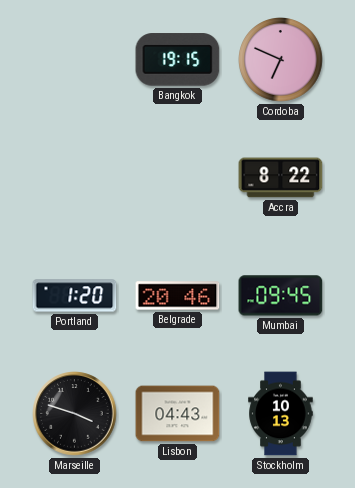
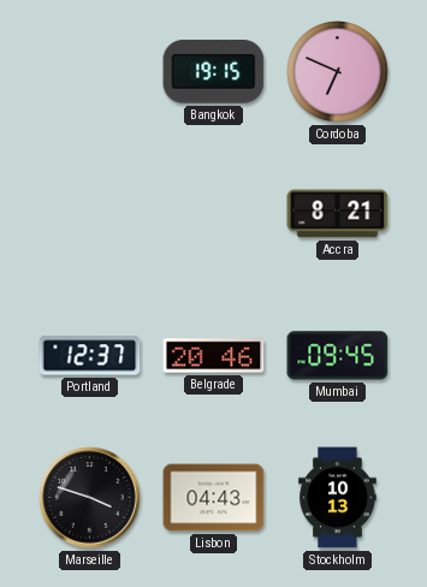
Accra: 8:22 -> 8:21
Portland: 1:20 -> 12:37
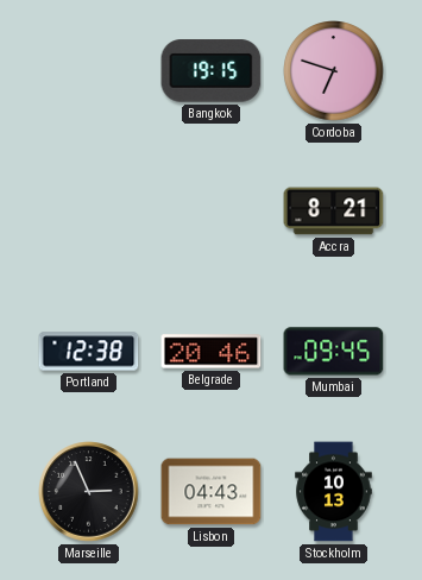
Cordoba: 6:49 -> 6:48
Portland: 12:37 -> 12:38
Marseille: 3:48 -> 2:56
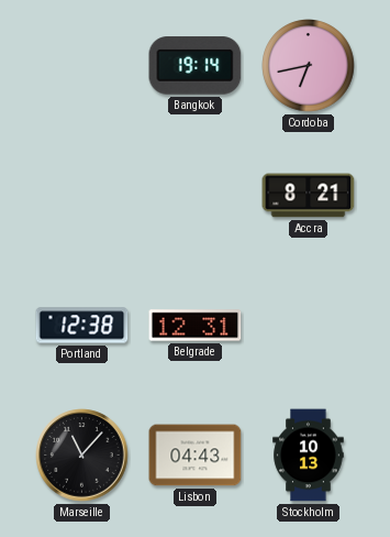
Bangkok: 19:15 -> 19:14
Cordoba: 6:48 -> 6:43
Belgrade: 20:46 -> 12:31
Mumbai: 09:45 -> none
Marseille: 2:56 -> 11:07
